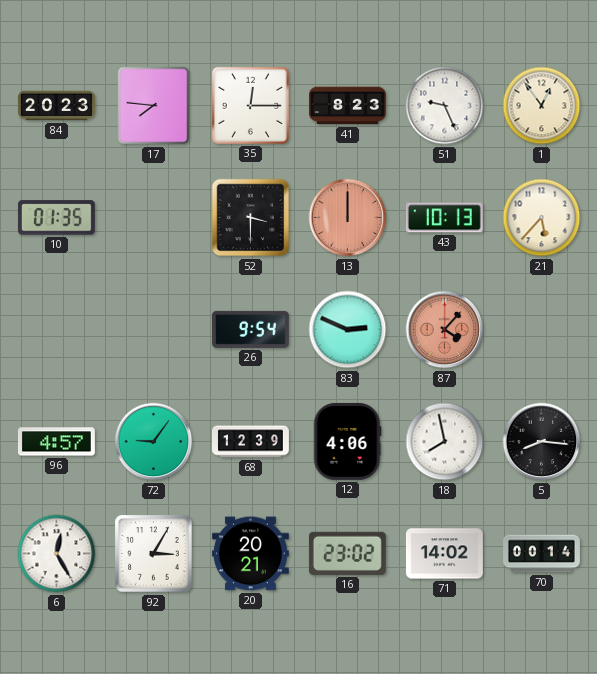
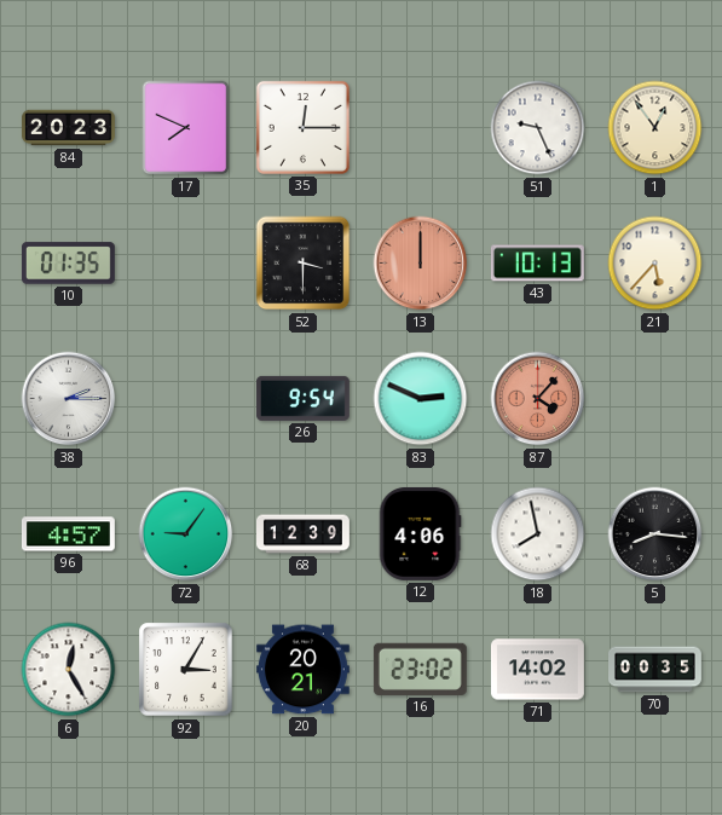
17: 7:46 -> 7:49
41: 8:23 -> none
38: none -> 2:15
70: 00:14 -> 00:35
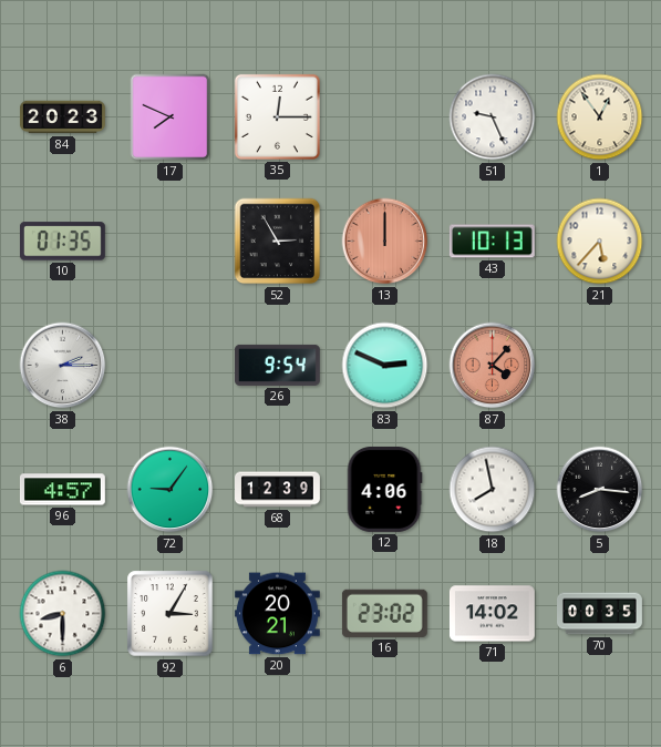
52: 3:30 -> 2:55
6: 12:25 -> 8:30
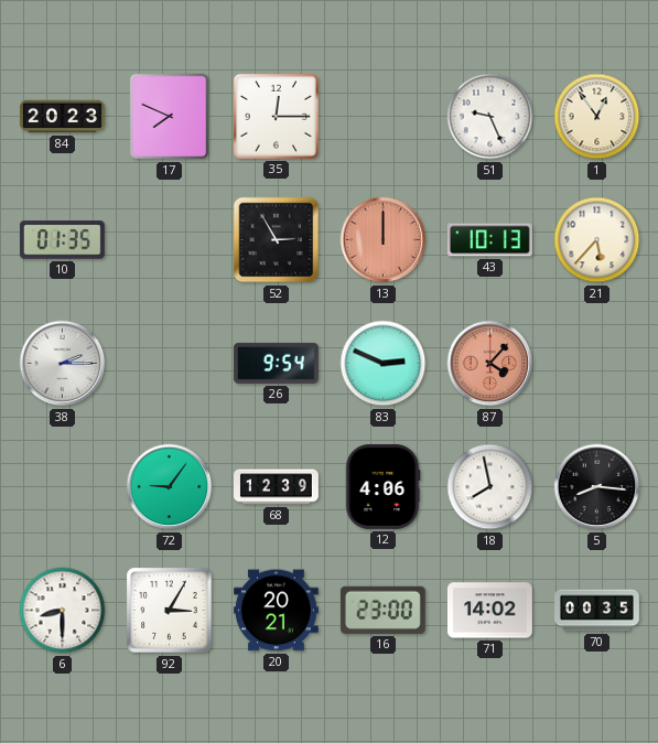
96: 4:57 -> none
16: 23:02 -> 23:00
